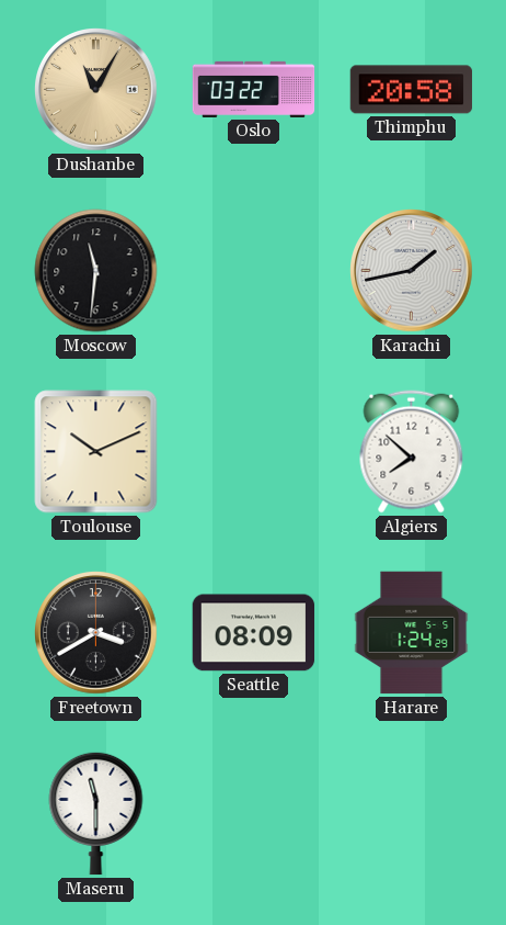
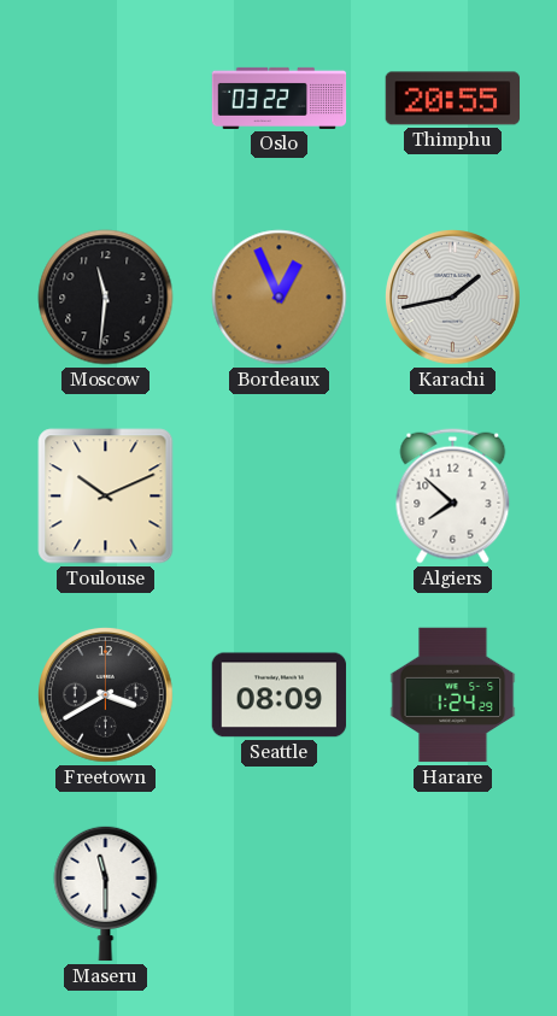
Dushanbe: 11:05 -> none
Thimphu: 20:58 -> 20:55
Bordeaux: none -> 12:56
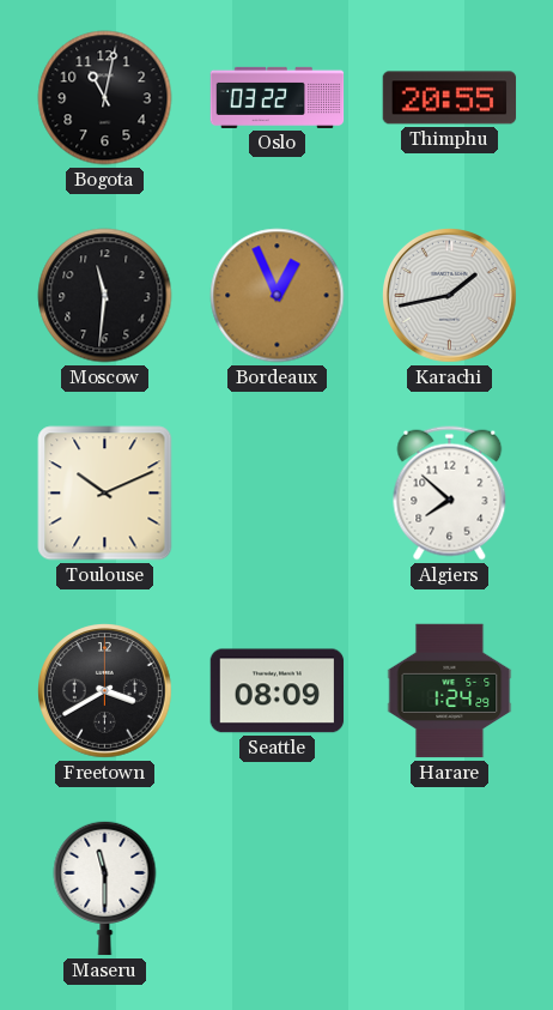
Bogota: none -> 11:02
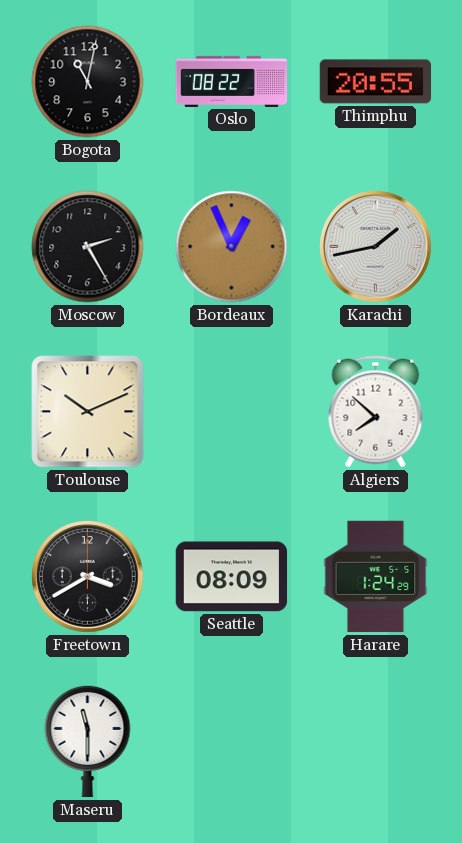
Oslo: 03:22 -> 08:22
Moscow: 11:31 -> 2:25
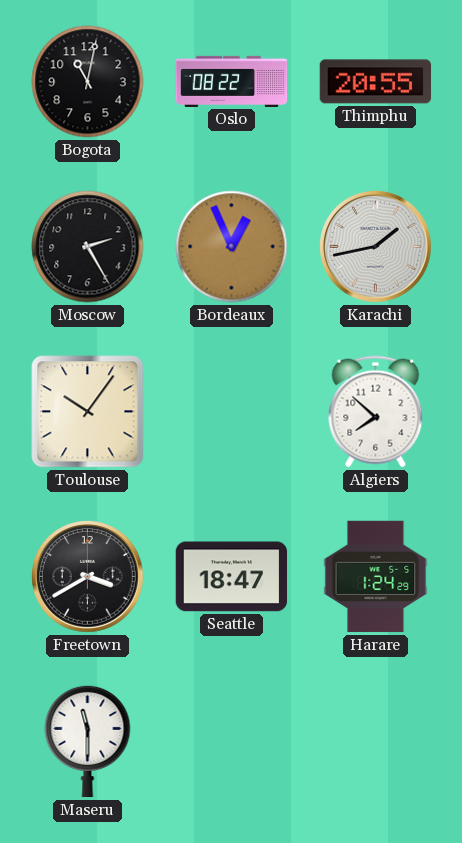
Toulouse: 10:11 -> 10:06
Seattle: 08:09 -> 18:47
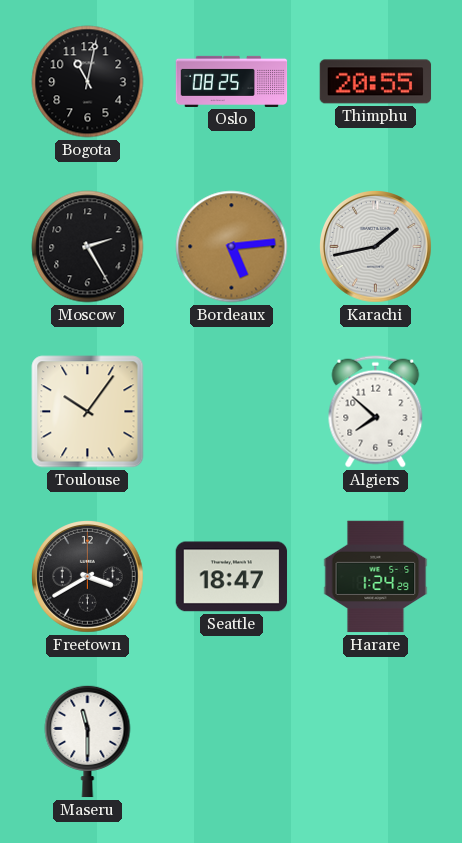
Oslo: 08:22 -> 08:25
Bordeaux: 12:56 -> 5:14
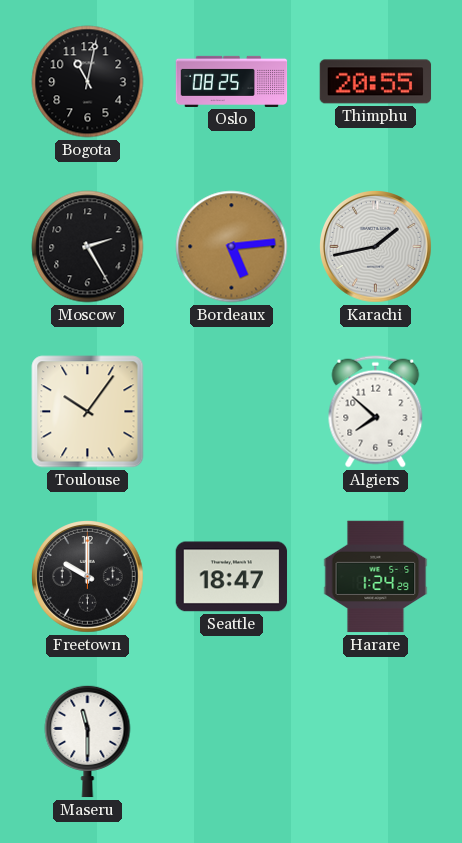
Freetown: 3:40 -> 10:00
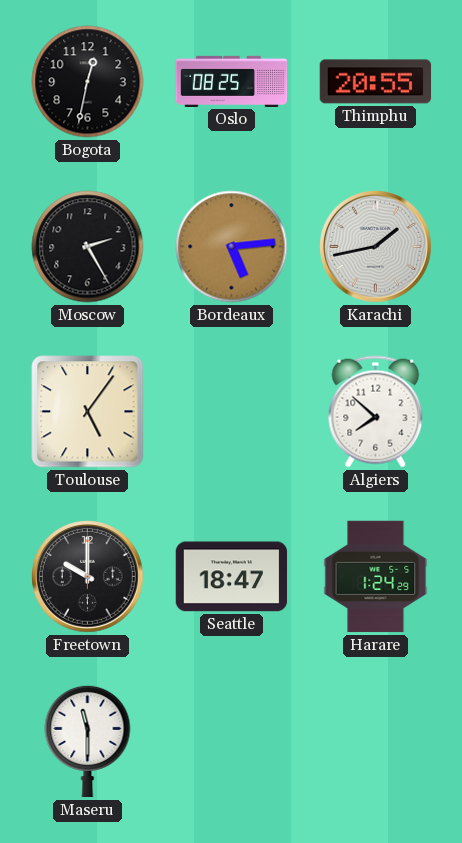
Bogota: 11:02 -> 12:32
Toulouse: 10:06 -> 5:06
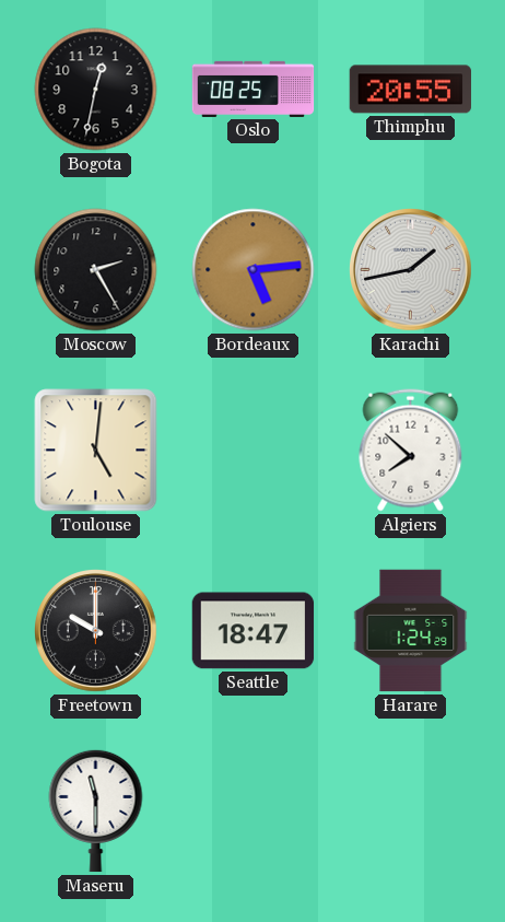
Toulouse: 5:06 -> 5:01
